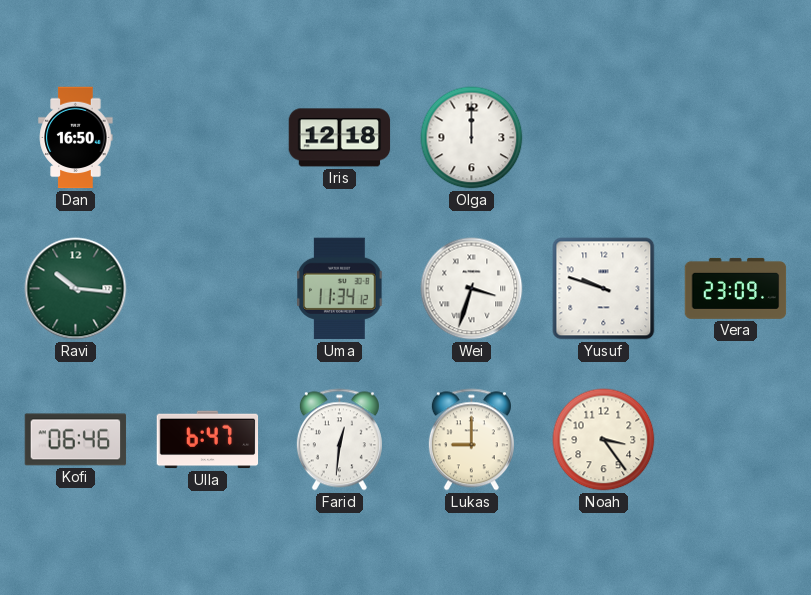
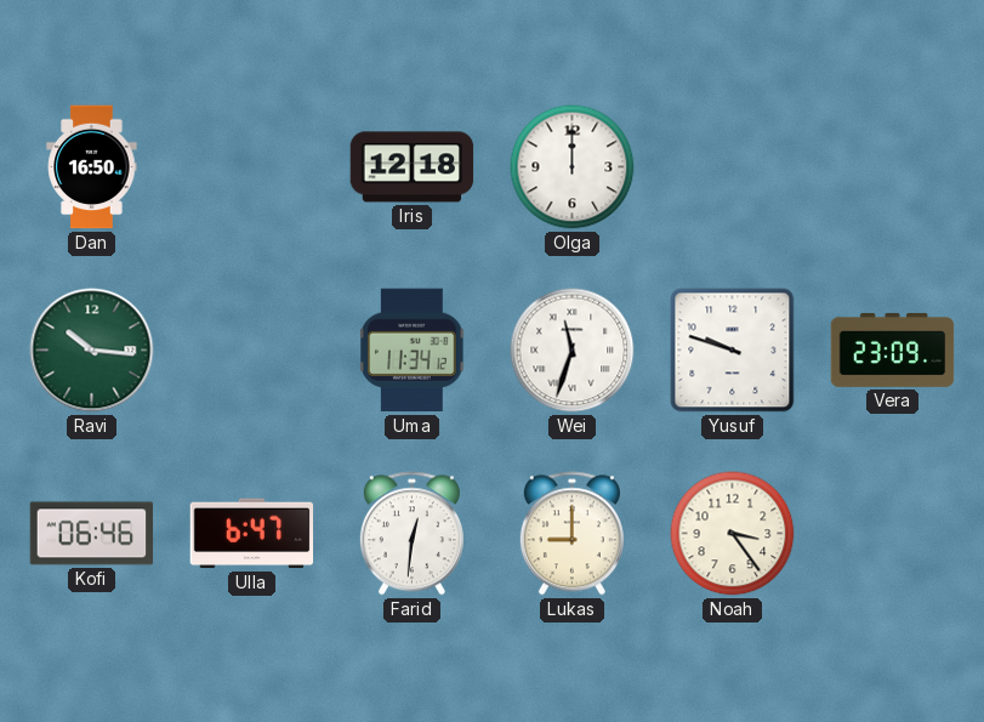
Wei: 3:33 -> 11:33
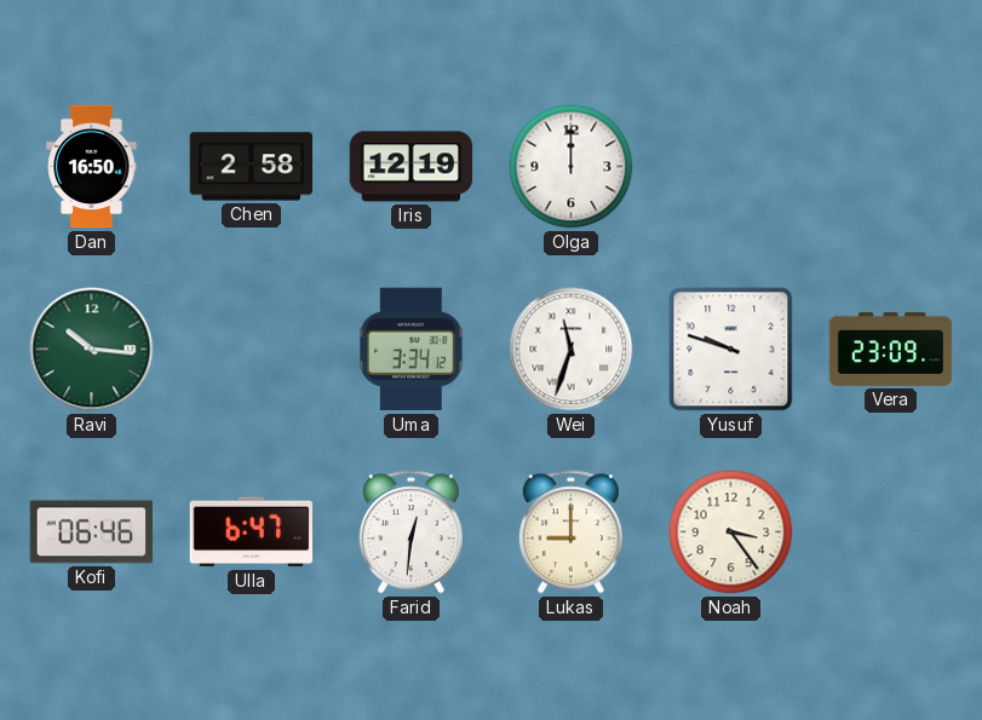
Chen: none -> 2:58
Iris: 12:18 -> 12:19
Uma: 11:34 -> 3:34
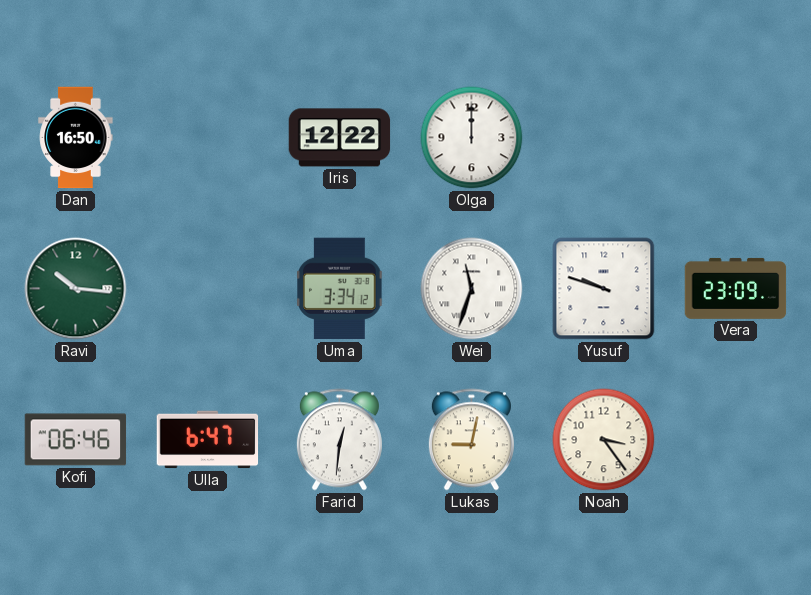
Chen: 2:58 -> none
Iris: 12:19 -> 12:22
Lukas: 9:00 -> 9:02
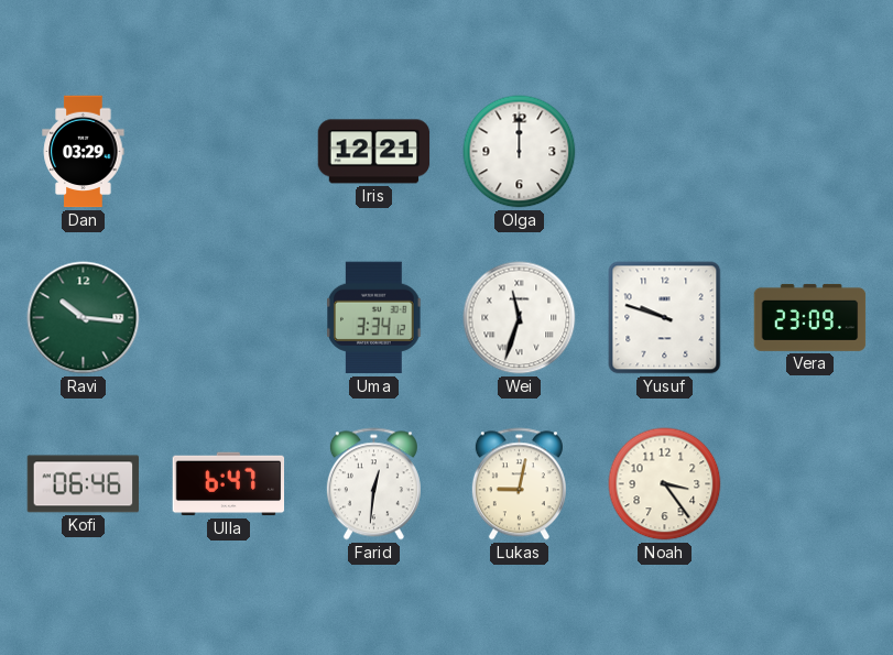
Dan: 16:50 -> 03:29
Iris: 12:22 -> 12:21
